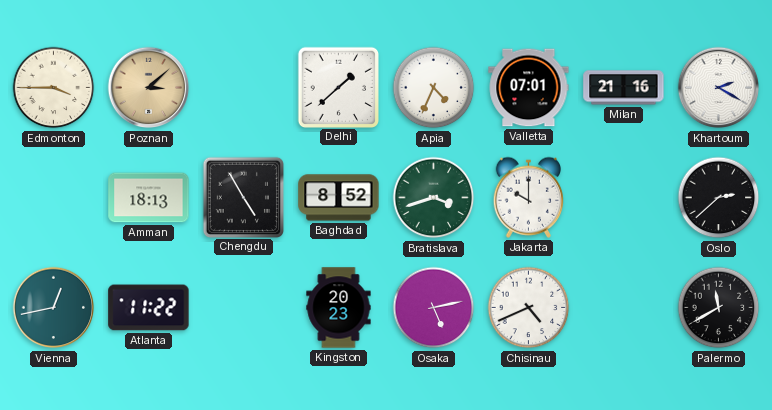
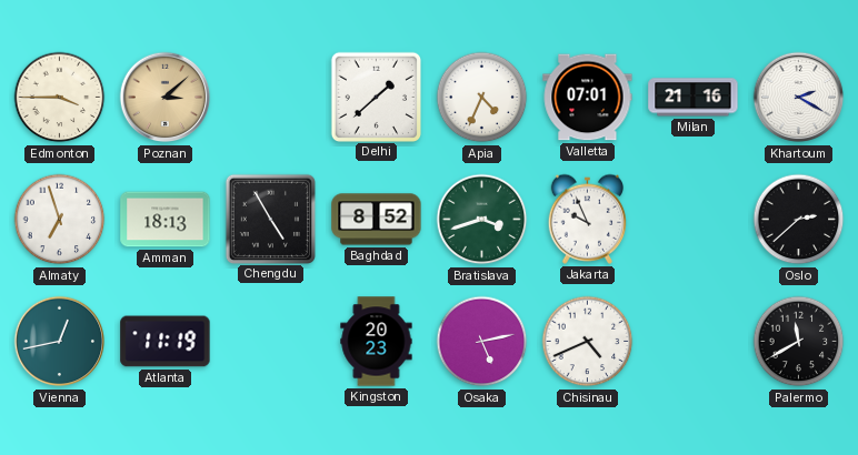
Almaty: none -> 6:57
Jakarta: 10:00 -> 9:56
Atlanta: 11:22 -> 11:19
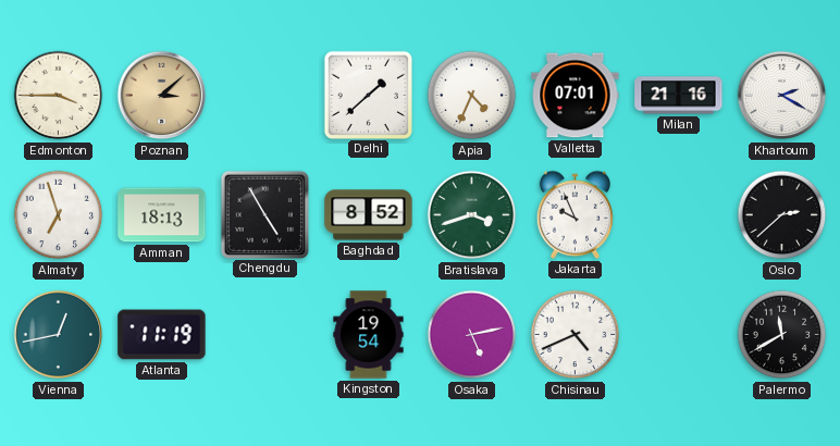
Kingston: 20:23 -> 19:54
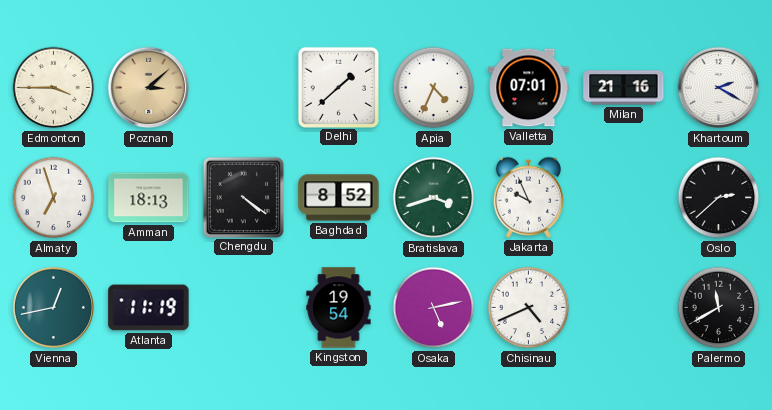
Chengdu: 4:55 -> 4:21
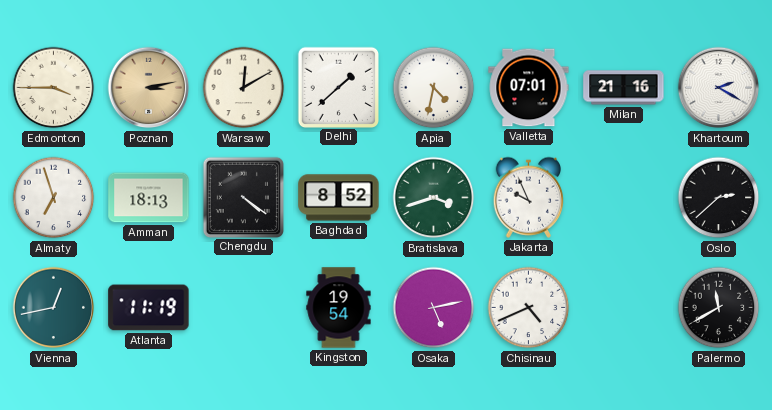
Poznan: 3:08 -> 3:13
Warsaw: none -> 12:10
Apia: 4:34 -> 4:32
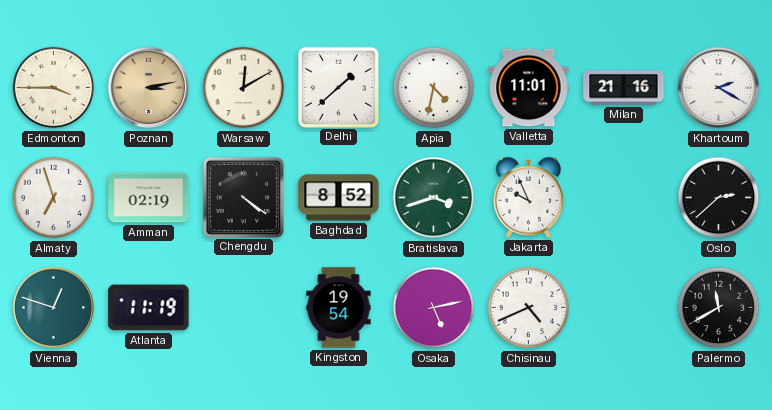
Valletta: 07:01 -> 11:01
Amman: 18:13 -> 02:19
Vienna: 12:43 -> 12:48
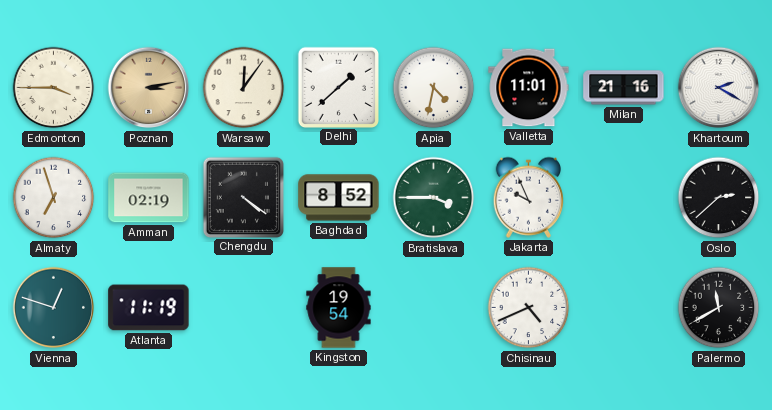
Warsaw: 12:10 -> 12:06
Bratislava: 3:42 -> 3:45
Osaka: 5:13 -> none
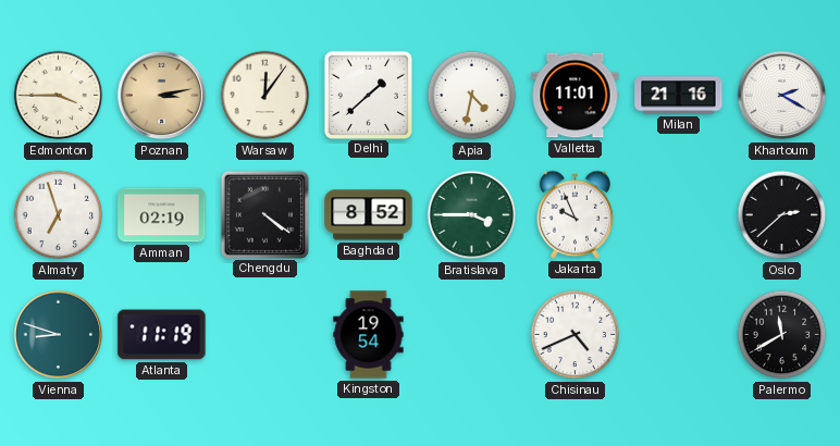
Vienna: 12:48 -> 8:48
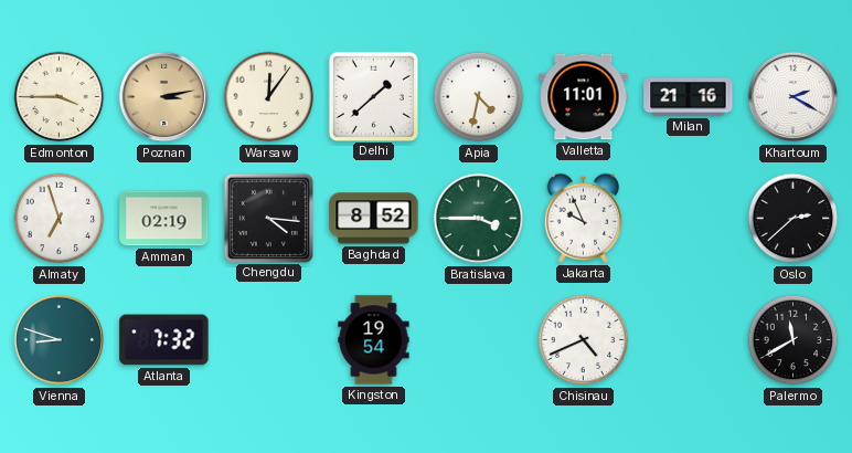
Chengdu: 4:21 -> 4:16
Atlanta: 11:19 -> 7:32
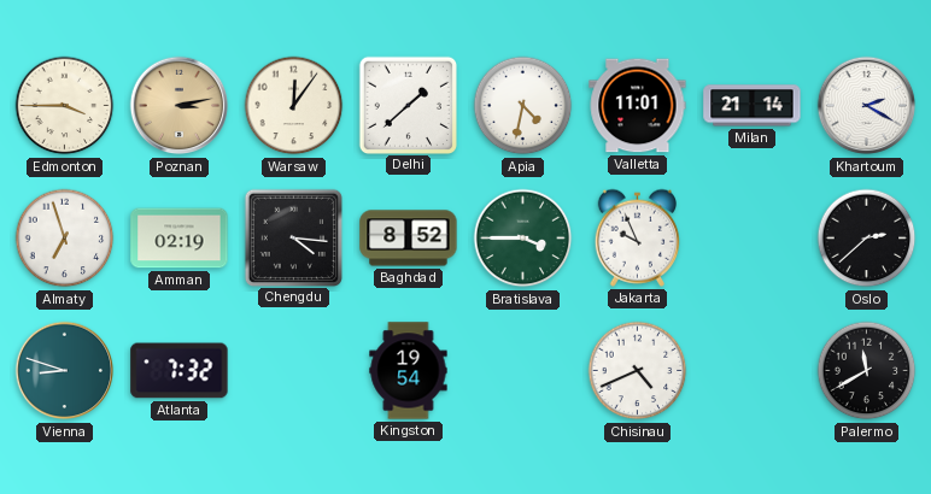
Milan: 21:16 -> 21:14
